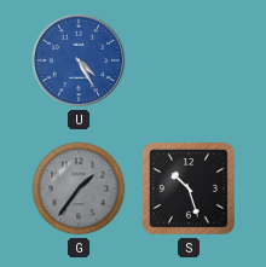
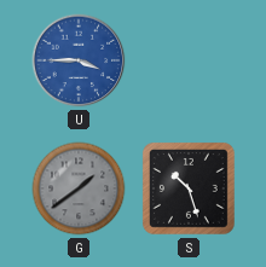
U: 4:25 -> 3:45
G: 1:36 -> 1:39
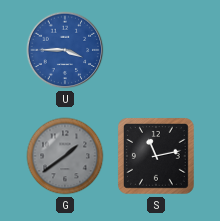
S: 10:27 -> 11:13
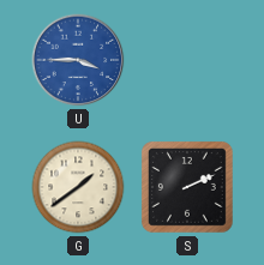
G dial: grey -> cream
S: 11:13 -> 2:11
